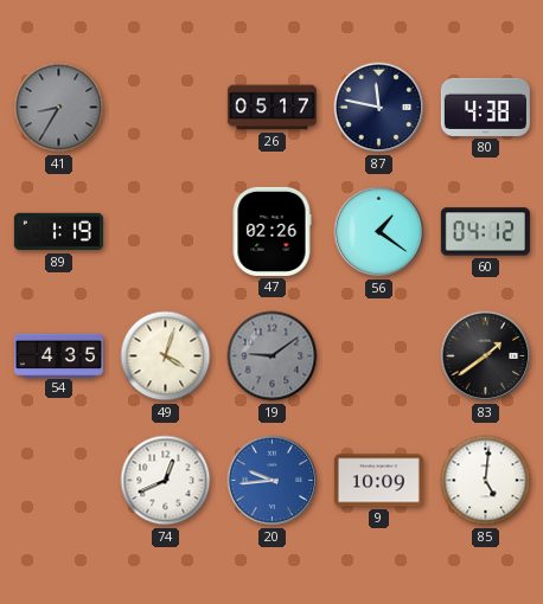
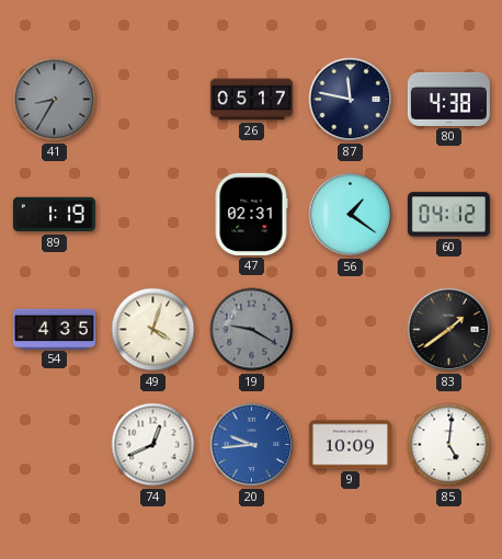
47: 02:26 -> 02:31
19: 9:09 -> 9:20
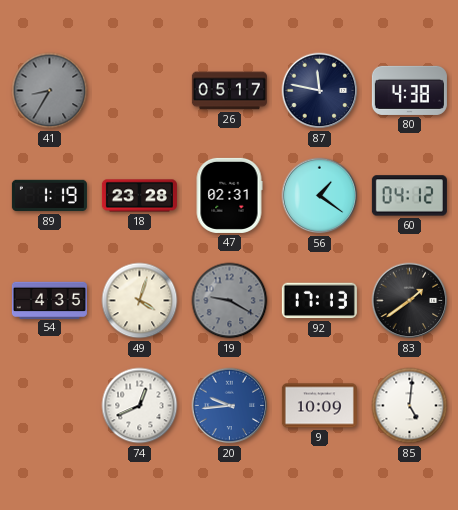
18: none -> 23:28
92: none -> 17:13
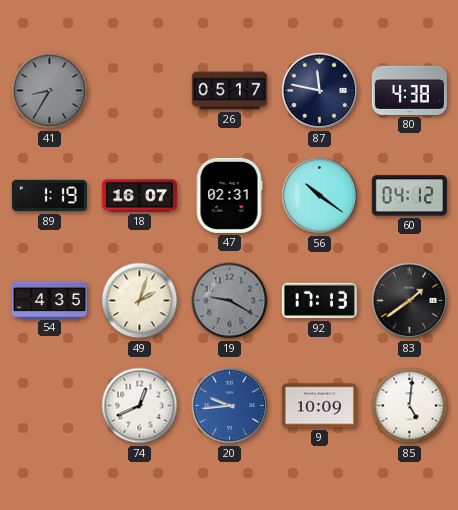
18: 23:28 -> 16:07
56: 1:21 -> 10:21
49: 4:03 -> 2:03
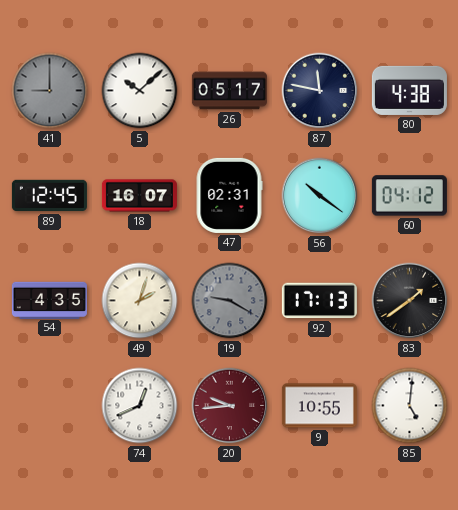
41: 8:35 -> 9:00
5: none -> 10:08
89: 1:19 -> 12:45
20 dial: blue -> burgundy
9: 10:09 -> 10:55
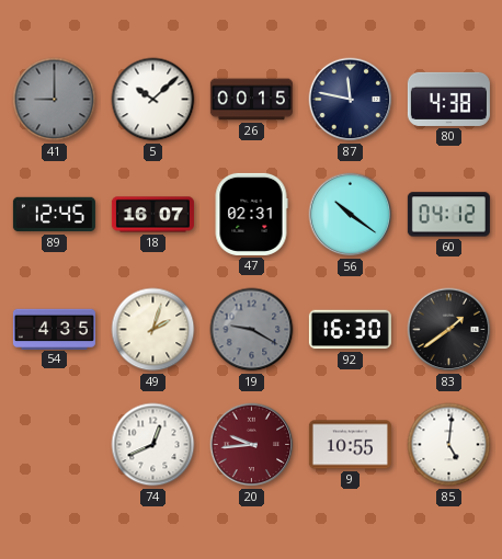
26: 05:17 -> 00:15
92: 17:13 -> 16:30
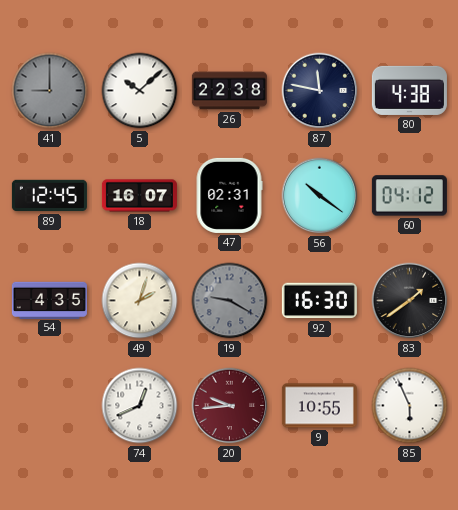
26: 00:15 -> 22:38
85: 5:01 -> 5:56
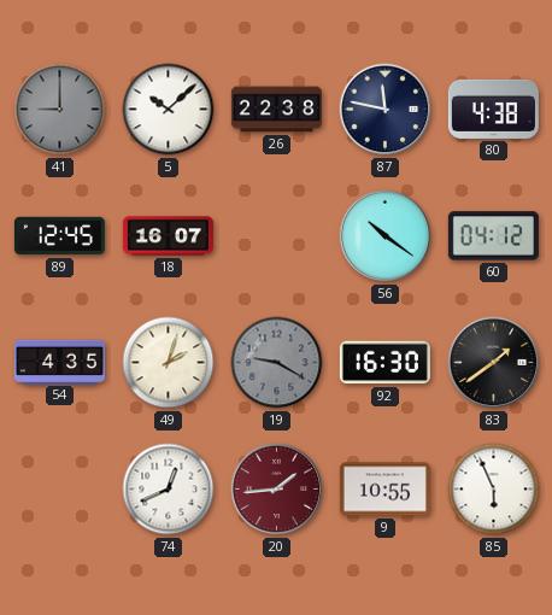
47: 02:31 -> none
20: 9:44 -> 1:44
